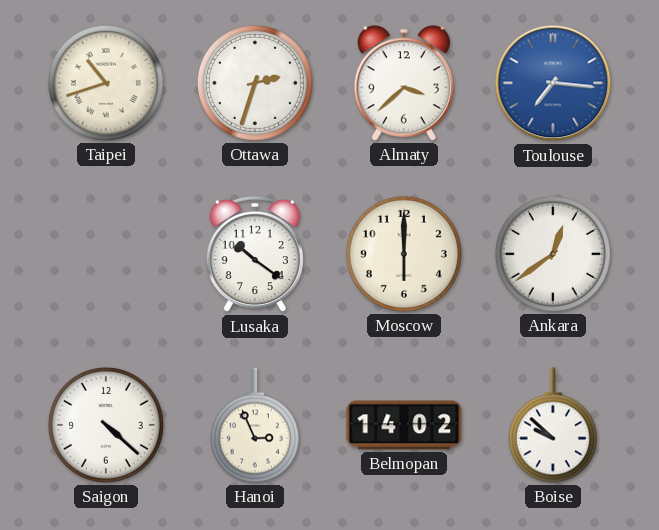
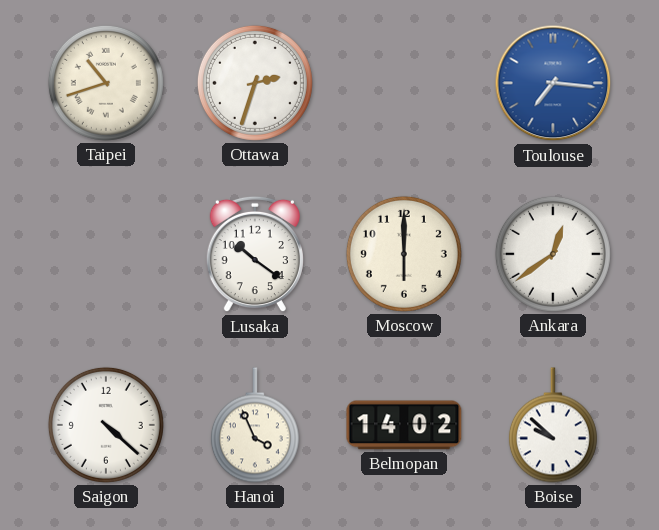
Almaty: 3:38 -> none
Hanoi: 2:56 -> 3:56
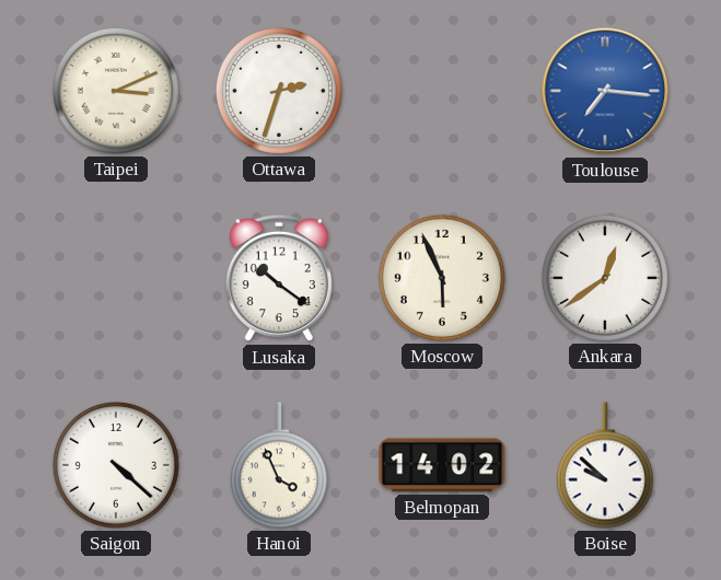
Taipei: 10:42 -> 3:11
Moscow: 6:00 -> 5:56
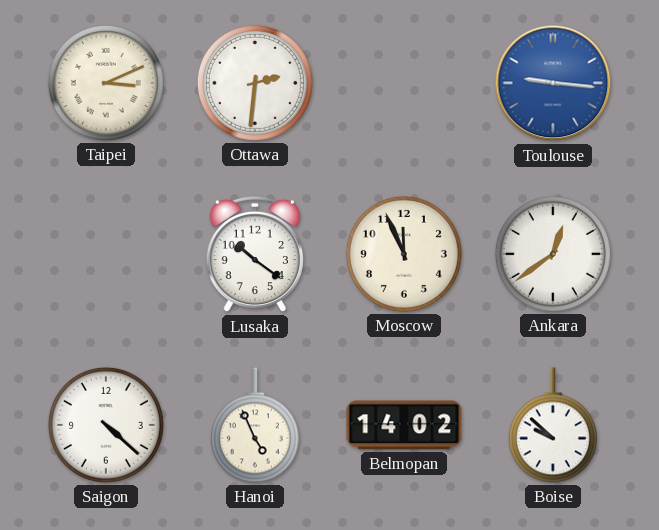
Ottawa: 2:33 -> 2:31
Toulouse: 7:16 -> 9:16
Moscow: 5:56 -> 11:56
Hanoi: 3:56 -> 4:56
